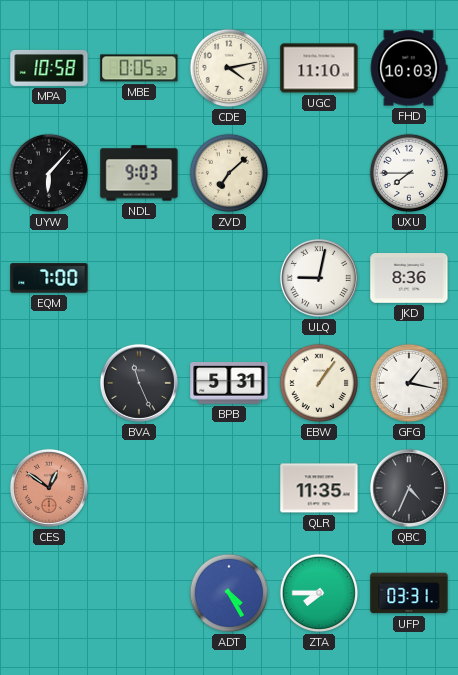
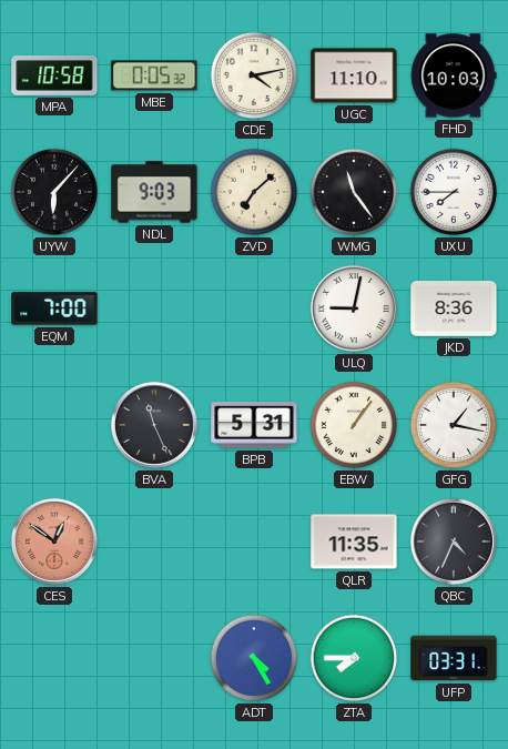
WMG: none -> 11:24
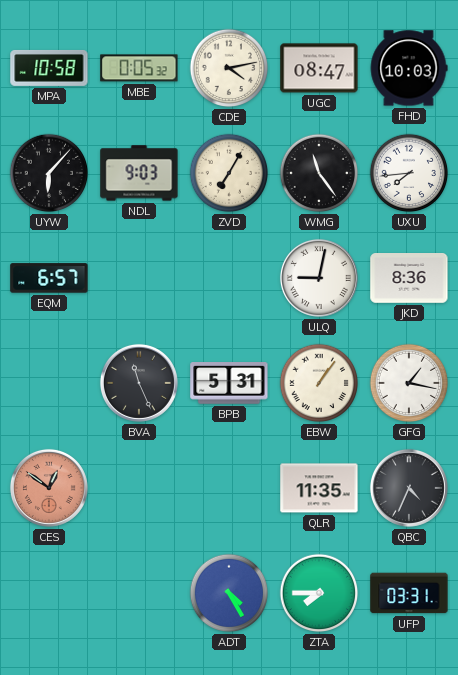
UGC: 11:10 -> 08:47
ZVD: 7:08 -> 7:05
UXU: 7:45 -> 7:44
EQM: 7:00 -> 6:57
